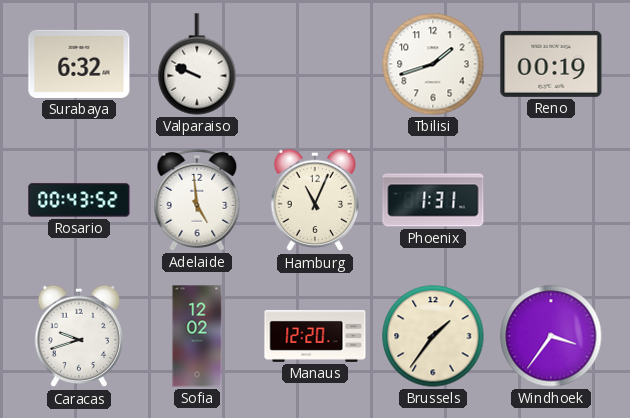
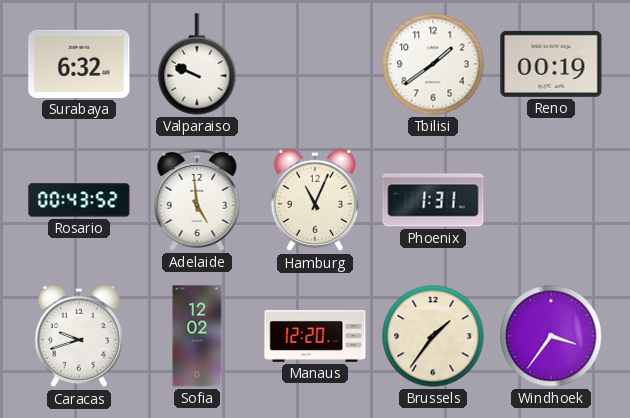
Tbilisi: 1:42 -> 1:39
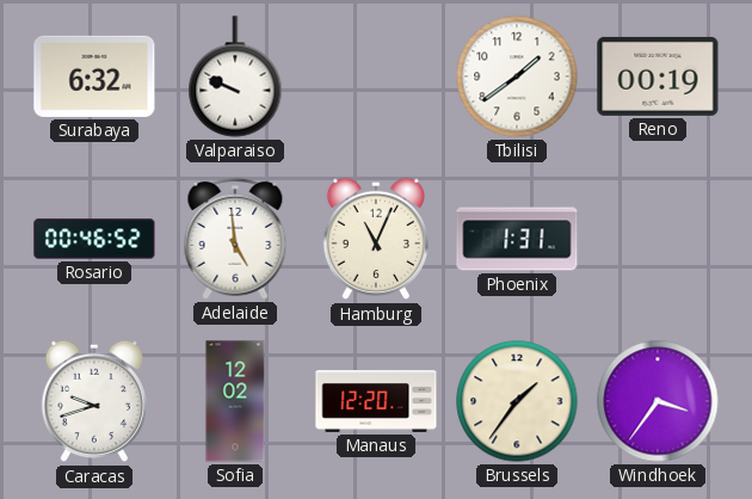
Rosario: 00:43 -> 00:46
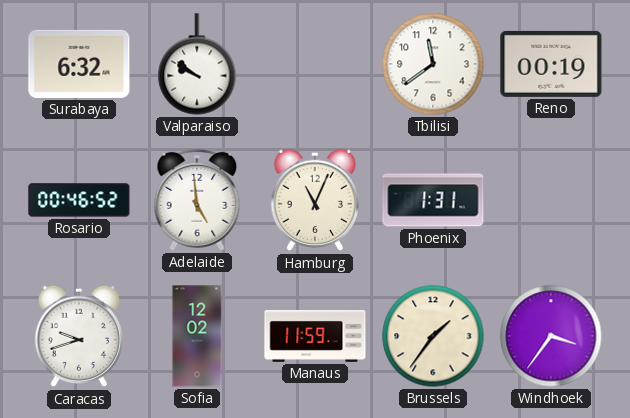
Valparaiso: 9:49 -> 9:51
Tbilisi: 1:39 -> 11:39
Manaus: 12:20 -> 11:59
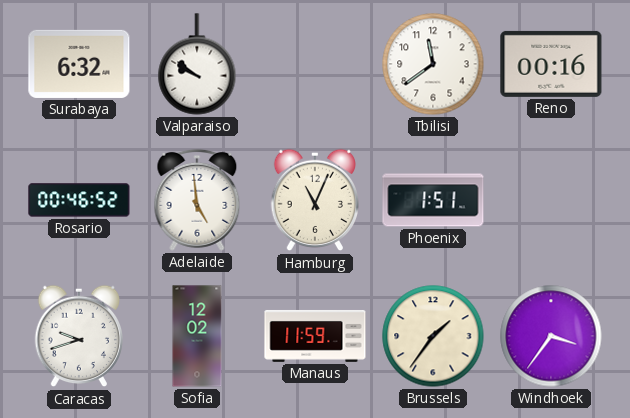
Reno: 00:19 -> 00:16
Phoenix: 1:31 -> 1:51
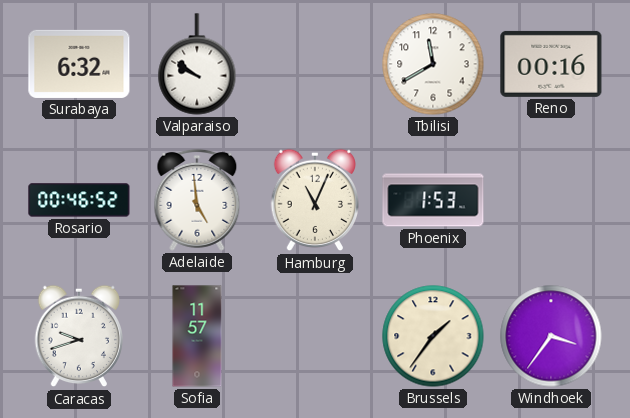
Tbilisi: 11:39 -> 11:40
Phoenix: 1:51 -> 1:53
Sofia: 12:02 -> 11:57
Manaus: 11:59 -> none
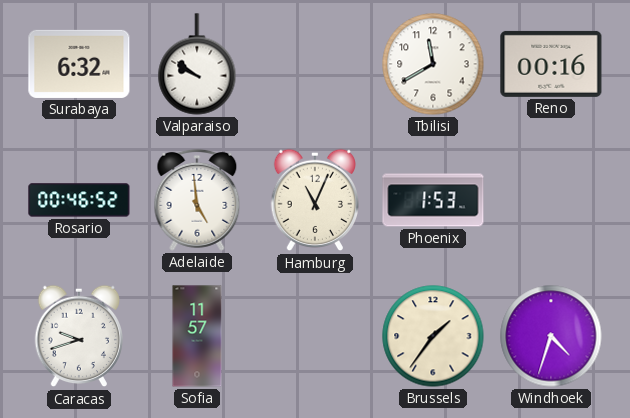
Windhoek: 3:36 -> 4:33
